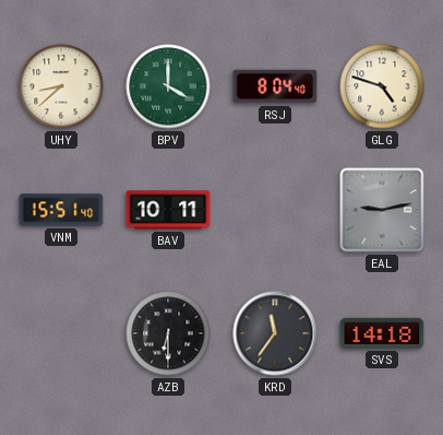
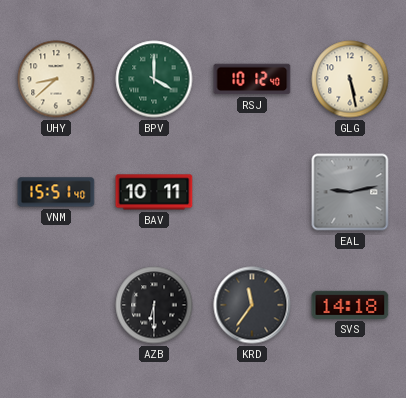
RSJ: 8:04 -> 10:12
GLG: 4:48 -> 5:28
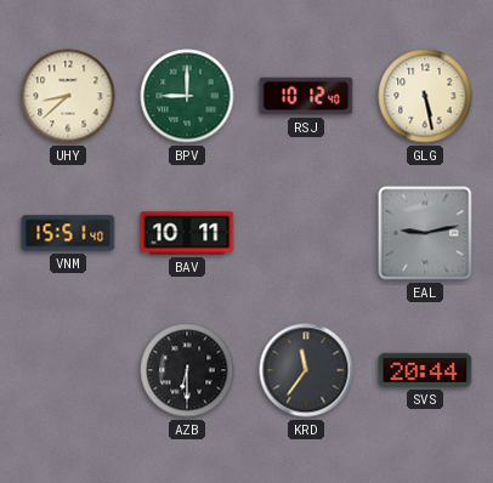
BPV: 4:00 -> 9:00
SVS: 14:18 -> 20:44
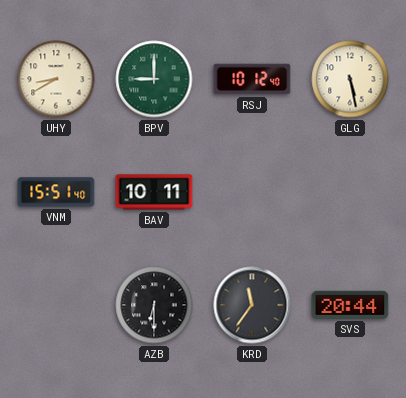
UHY: 8:38 -> 8:40
EAL: 9:13 -> none
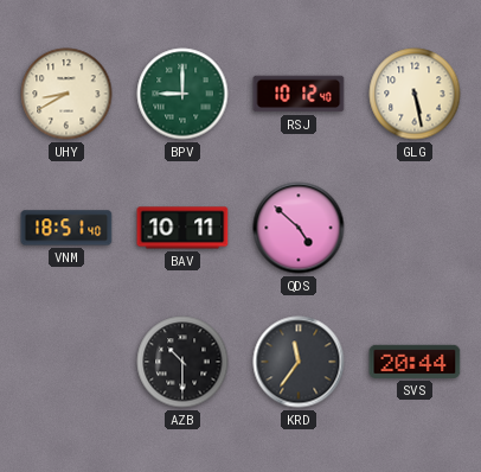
VNM: 15:51 -> 18:51
QDS: none -> 4:52
AZB: 6:30 -> 10:30
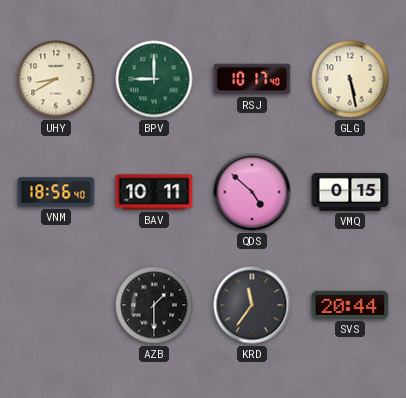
RSJ: 10:12 -> 10:17
VNM: 18:51 -> 18:56
VMQ: none -> 0:15
AZB: 10:30 -> 1:30
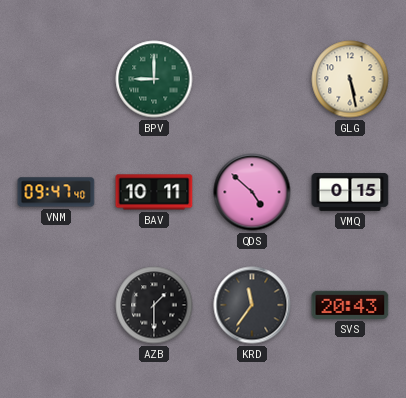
UHY: 8:40 -> none
RSJ: 10:17 -> none
VNM: 18:56 -> 09:47
SVS: 20:44 -> 20:43
